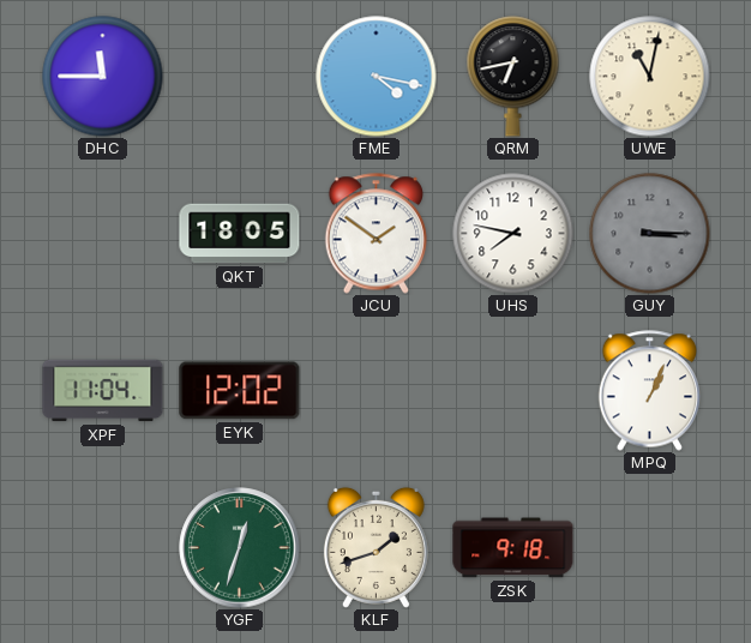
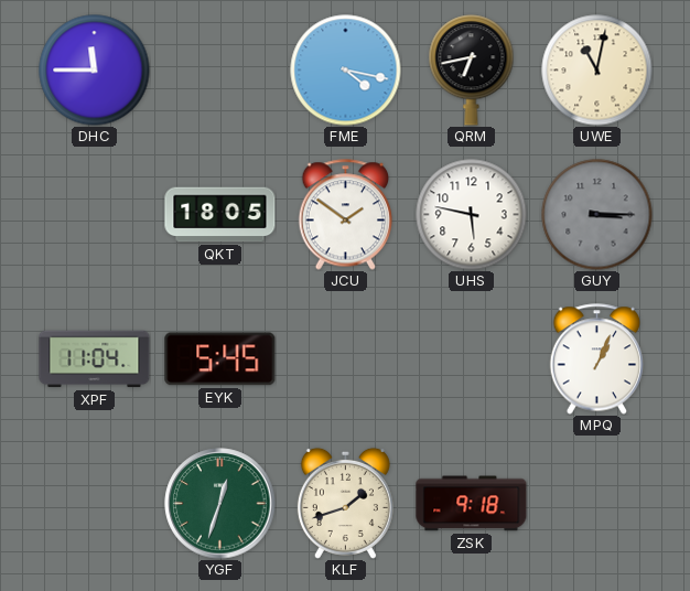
UHS: 7:47 -> 5:47
EYK: 12:02 -> 5:45
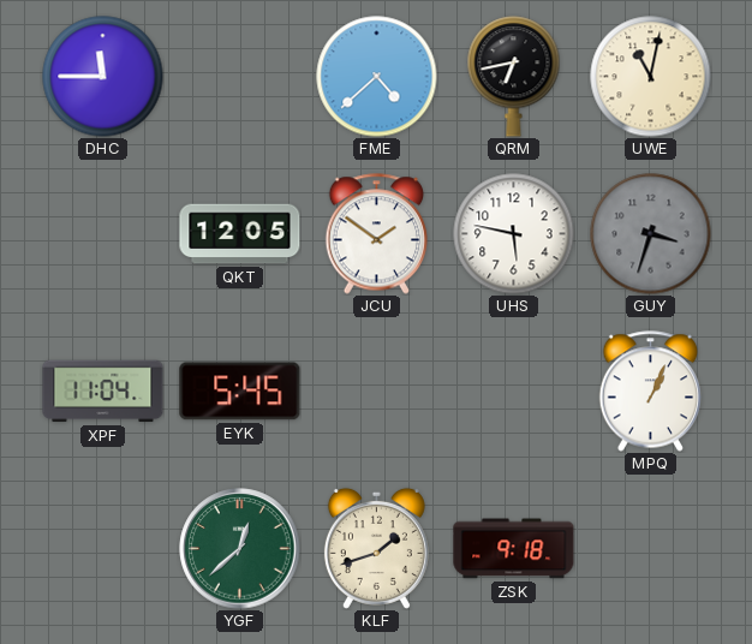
FME: 4:17 -> 4:38
QKT: 18:05 -> 12:05
GUY: 3:15 -> 3:33
YGF: 12:33 -> 12:38
